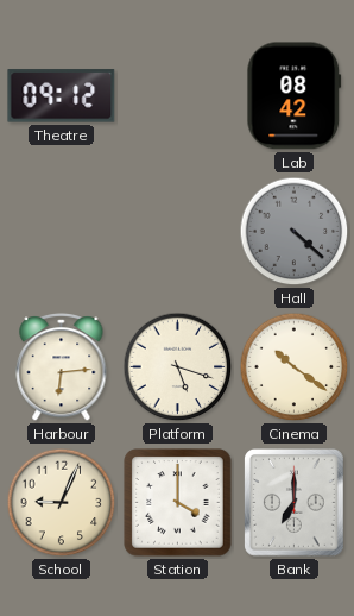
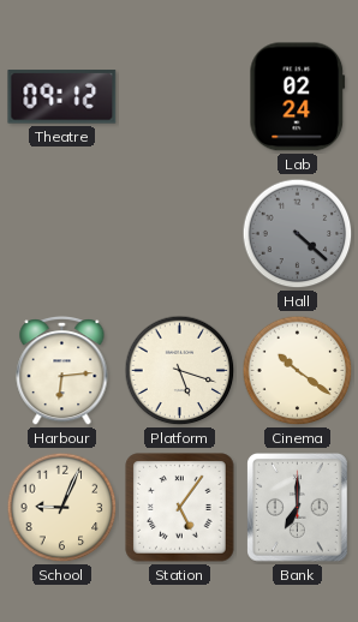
Lab: 08:42 -> 02:24
Station: 4:00 -> 5:06
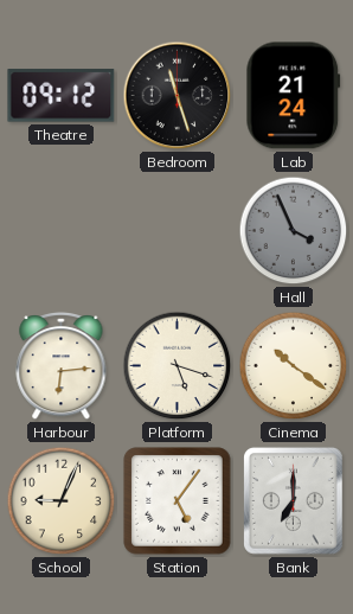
Bedroom: none -> 11:27
Lab: 02:24 -> 21:24
Hall: 4:22 -> 3:56
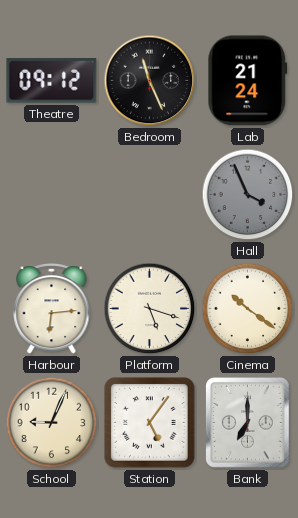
Bedroom: 11:27 -> 11:26
